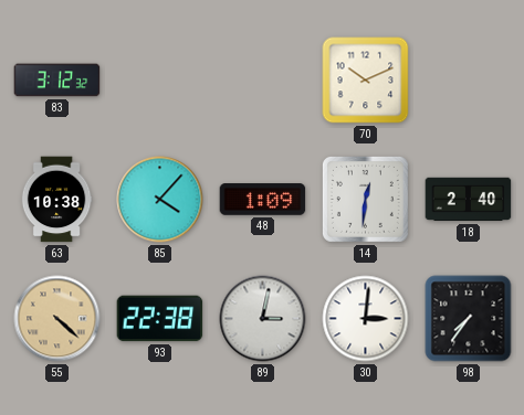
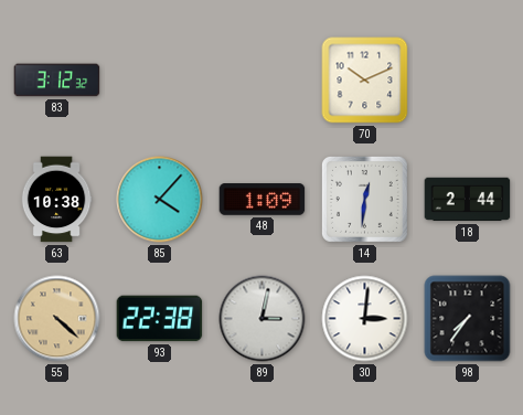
18: 2:40 -> 2:44
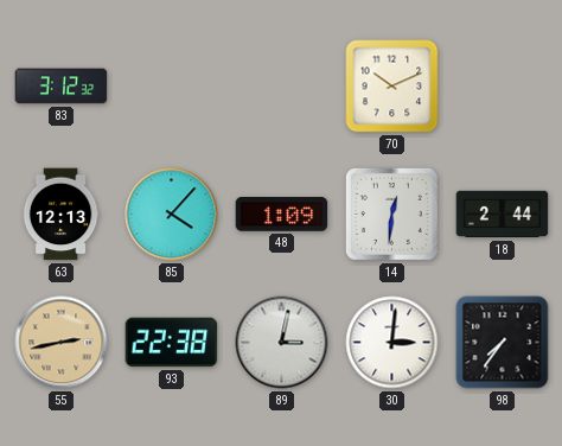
63: 10:38 -> 12:13
55: 4:22 -> 2:43
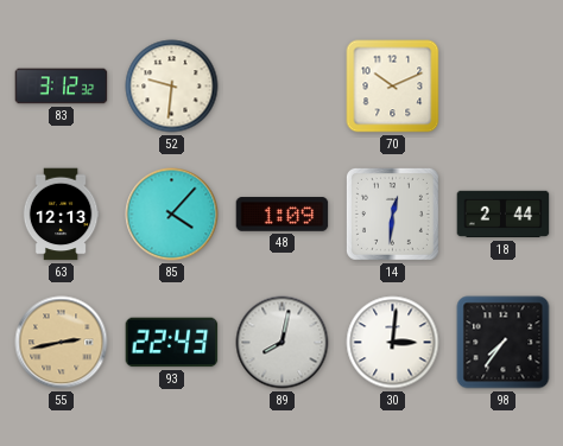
52: none -> 9:31
93: 22:38 -> 22:43
89: 3:02 -> 8:02
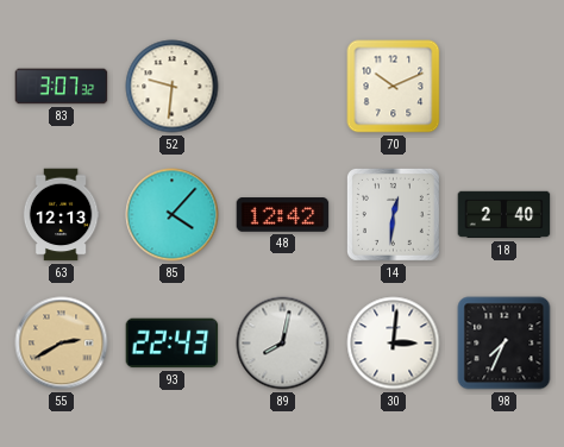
83: 3:12 -> 3:07
48: 1:09 -> 12:42
18: 2:44 -> 2:40
55: 2:43 -> 2:40
98: 7:36 -> 7:34
